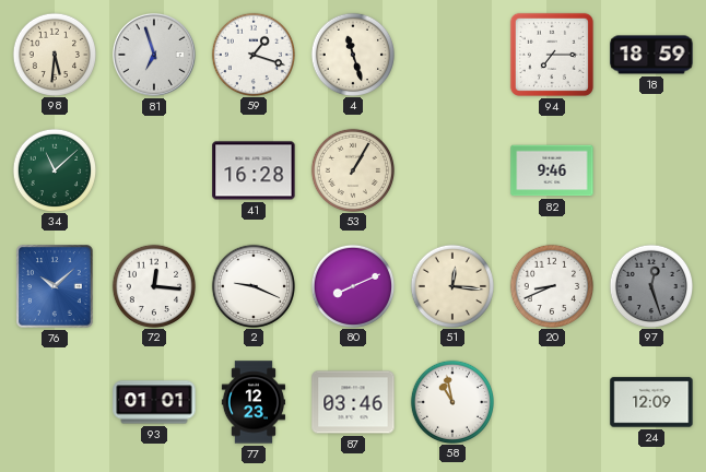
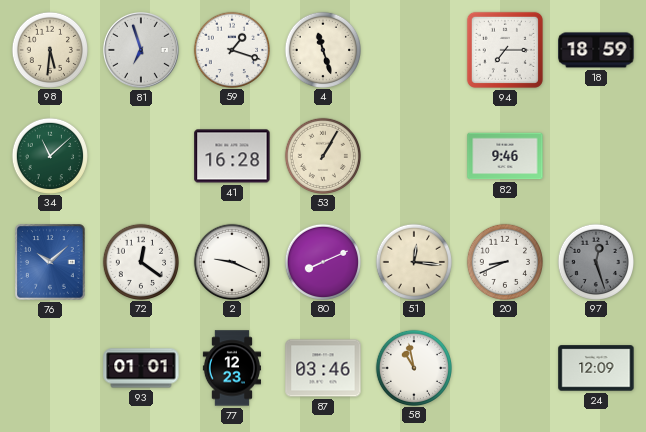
72: 12:16 -> 12:21
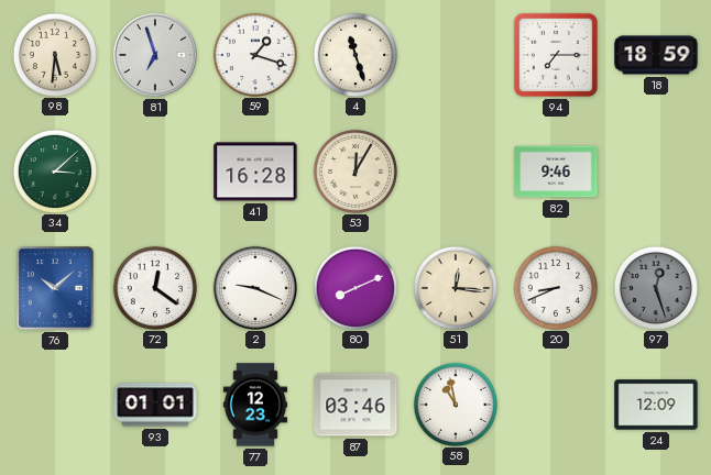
34: 11:08 -> 3:08
53: 1:05 -> 12:05
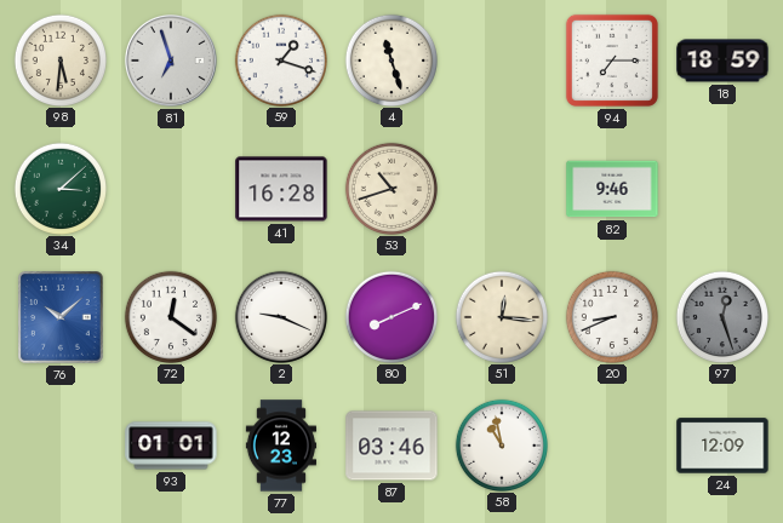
53: 12:05 -> 10:42
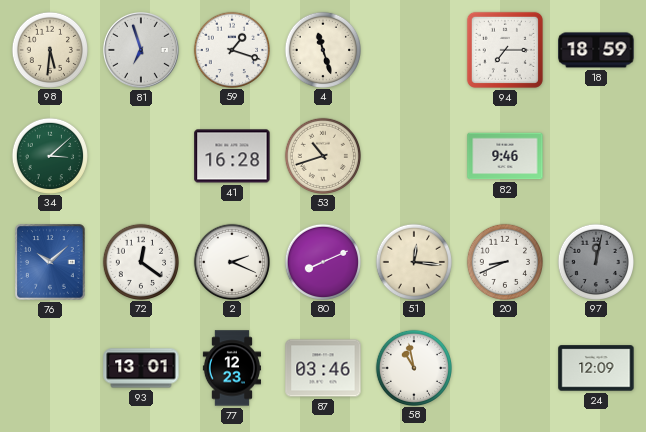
2: 9:19 -> 2:19
97: 12:27 -> 12:02
93: 01:01 -> 13:01
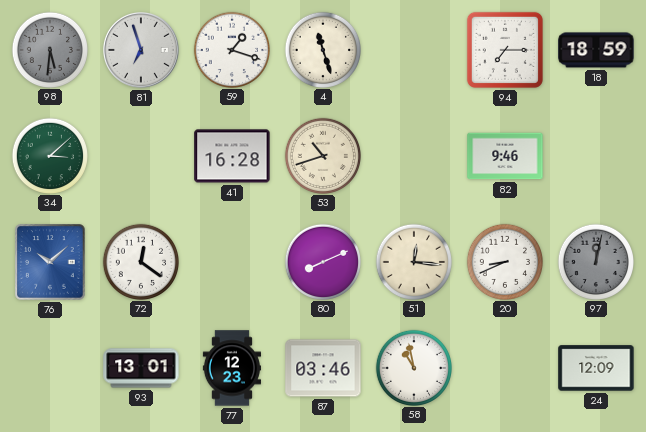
98 dial: cream -> grey
2: 2:19 -> none
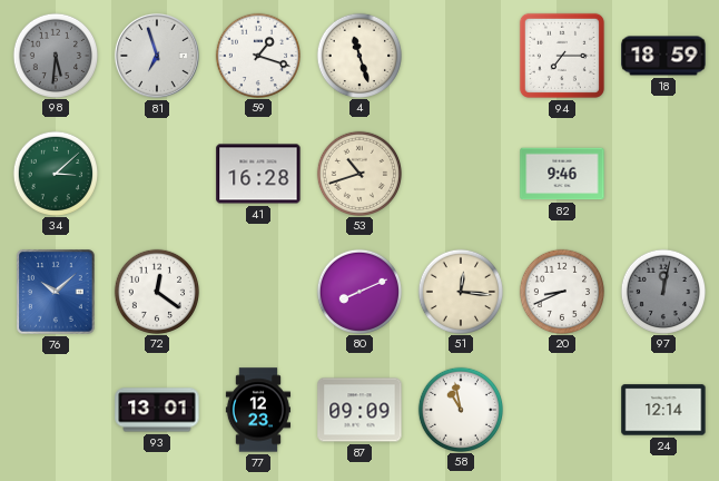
87: 03:46 -> 09:09
24: 12:09 -> 12:14
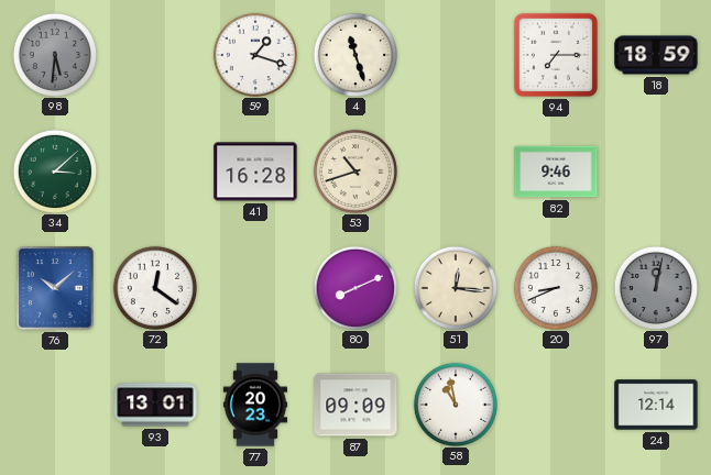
81: 6:57 -> none
77: 12:23 -> 20:23
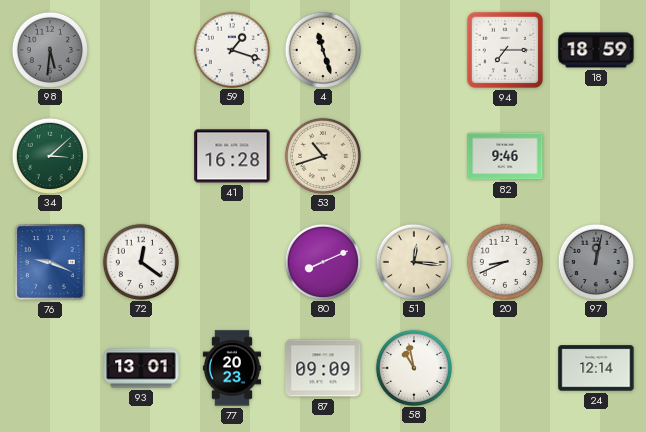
76: 10:08 -> 9:19
